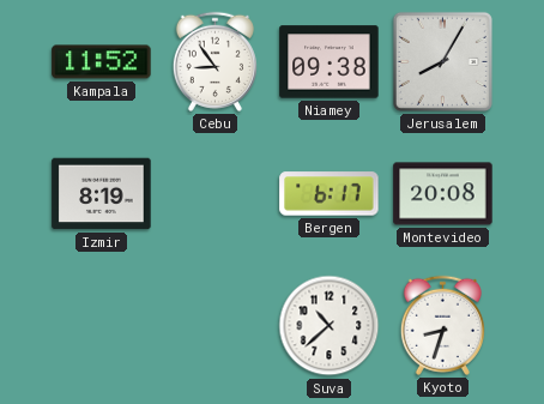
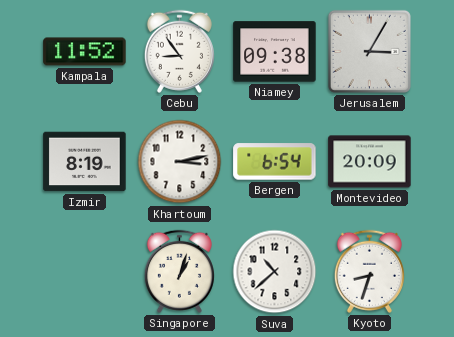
Jerusalem: 8:05 -> 3:05
Khartoum: none -> 3:13
Bergen: 6:17 -> 6:54
Montevideo: 20:08 -> 20:09
Singapore: none -> 1:03
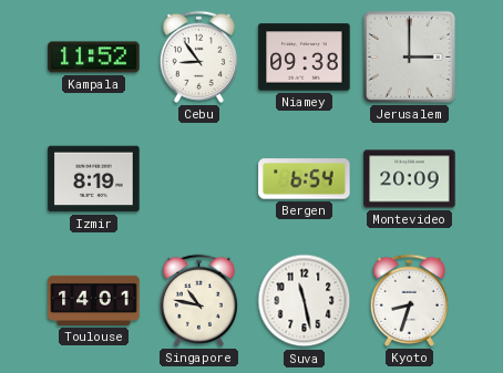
Jerusalem: 3:05 -> 3:00
Khartoum: 3:13 -> none
Toulouse: none -> 14:01
Singapore: 1:03 -> 10:47
Suva: 10:38 -> 11:28
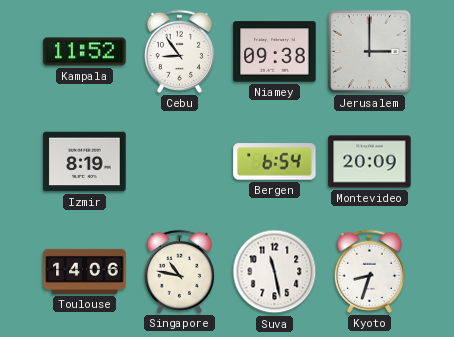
Toulouse: 14:01 -> 14:06
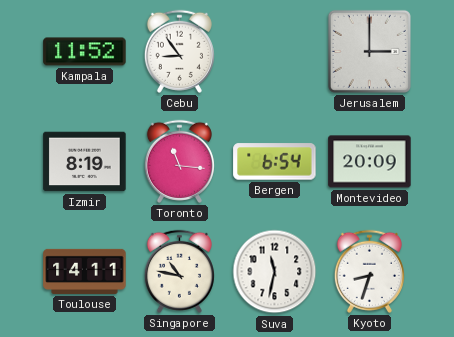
Niamey: 09:38 -> none
Toronto: none -> 11:16
Toulouse: 14:06 -> 14:11
Suva: 11:28 -> 11:32
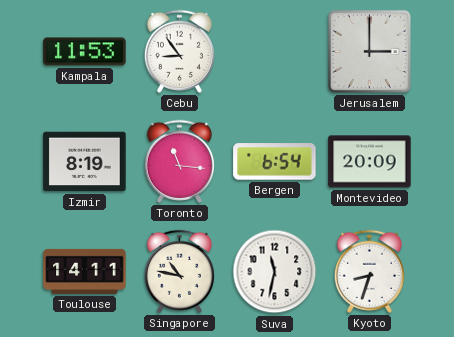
Kampala: 11:52 -> 11:53
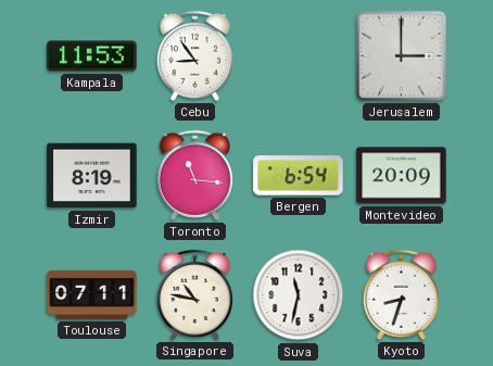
Toulouse: 14:11 -> 07:11
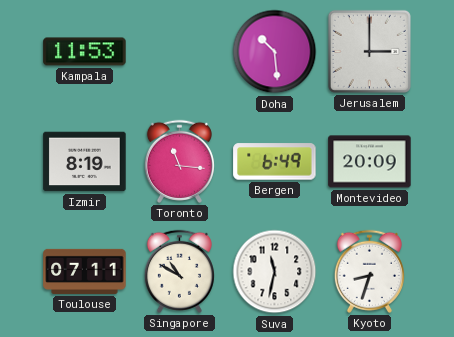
Cebu: 8:54 -> none
Doha: none -> 10:29
Bergen: 6:54 -> 6:49
Singapore: 10:47 -> 10:50
